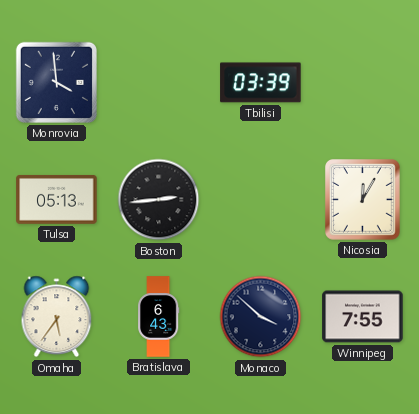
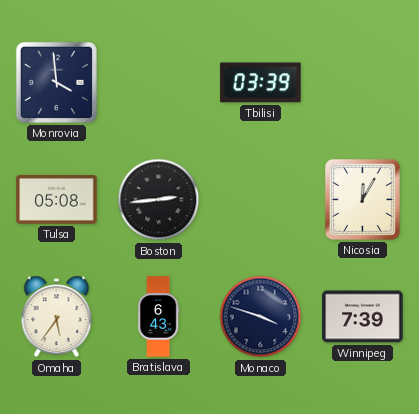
Tulsa: 05:13 -> 05:08
Monaco: 3:52 -> 3:48
Winnipeg: 7:55 -> 7:39
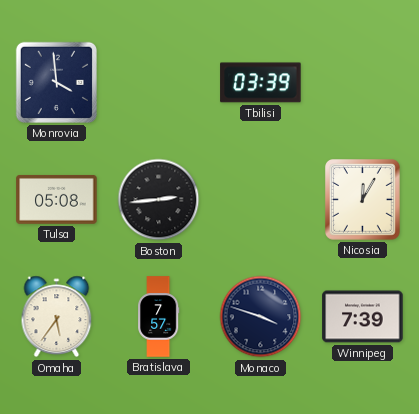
Bratislava: 6:43 -> 7:57
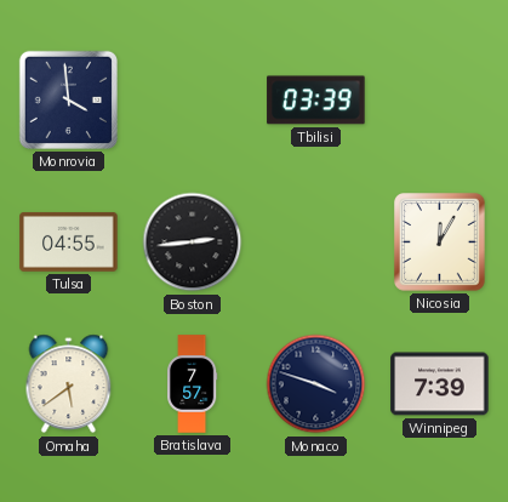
Tulsa: 05:08 -> 04:55
Omaha: 5:36 -> 5:39
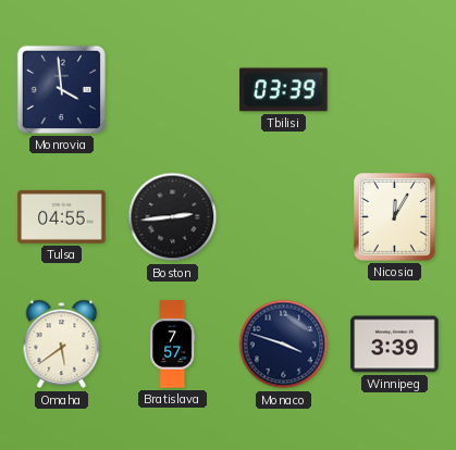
Winnipeg: 7:39 -> 3:39
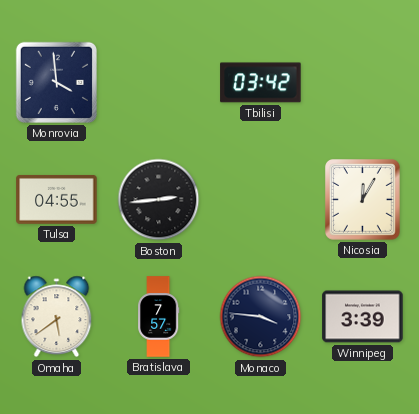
Tbilisi: 03:39 -> 03:42
Monaco: 3:48 -> 3:46
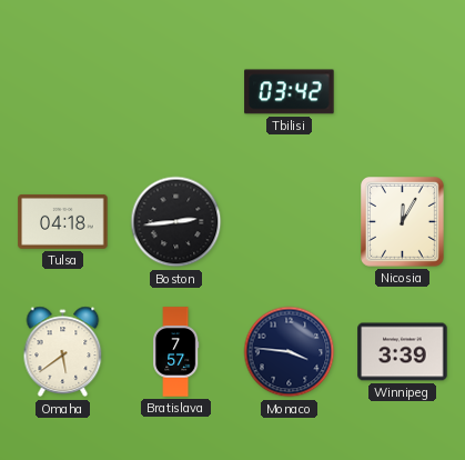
Monrovia: 3:59 -> none
Tulsa: 04:55 -> 04:18
